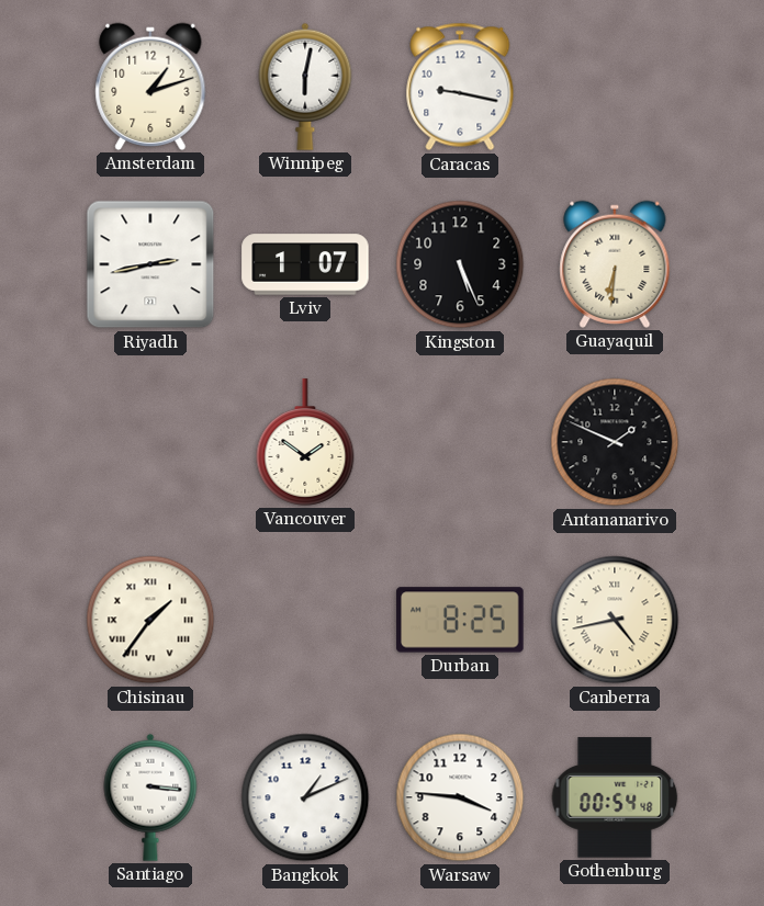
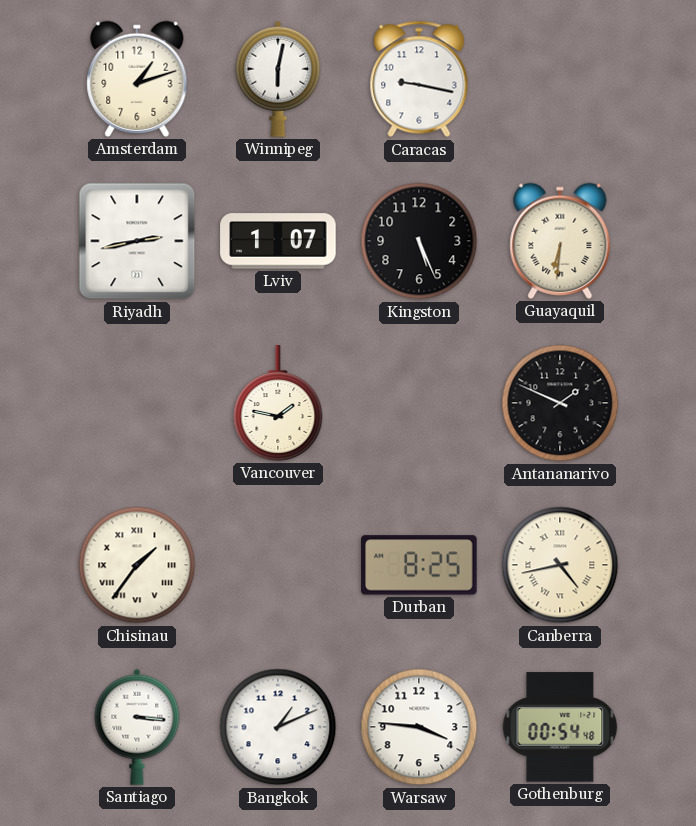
Vancouver: 1:51 -> 1:47
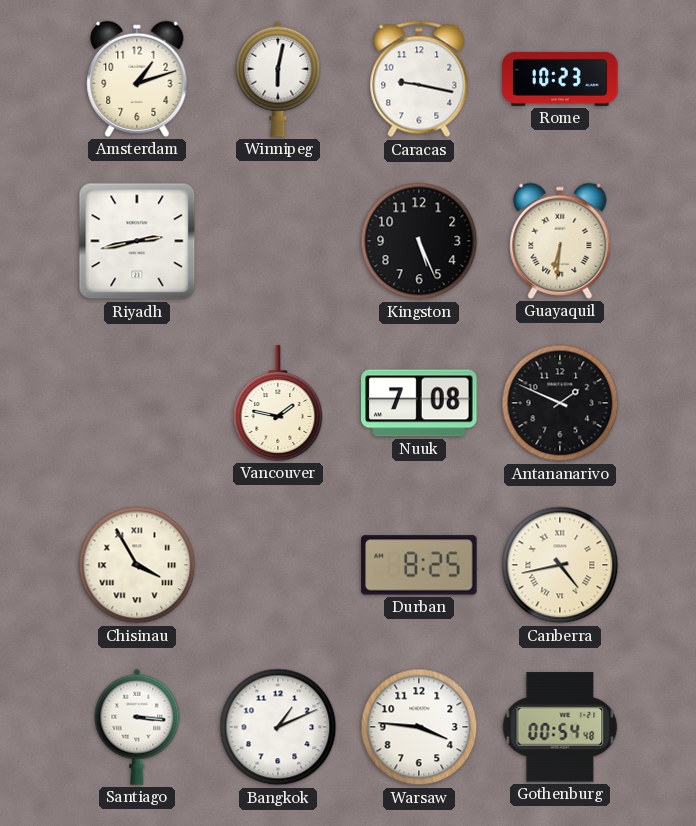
Rome: none -> 10:23
Lviv: 1:07 -> none
Nuuk: none -> 7:08
Chisinau: 1:36 -> 3:55
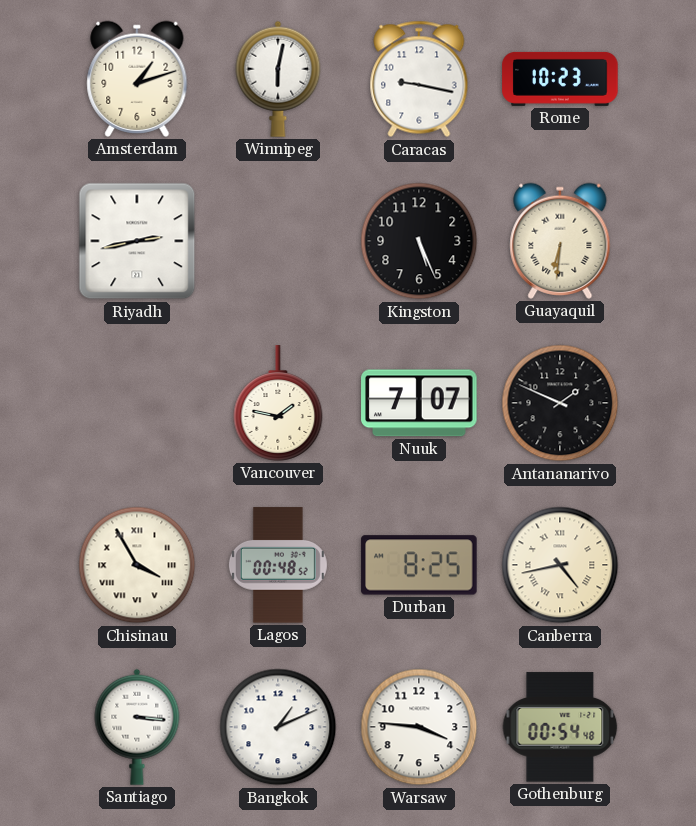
Nuuk: 7:08 -> 7:07
Lagos: none -> 00:48
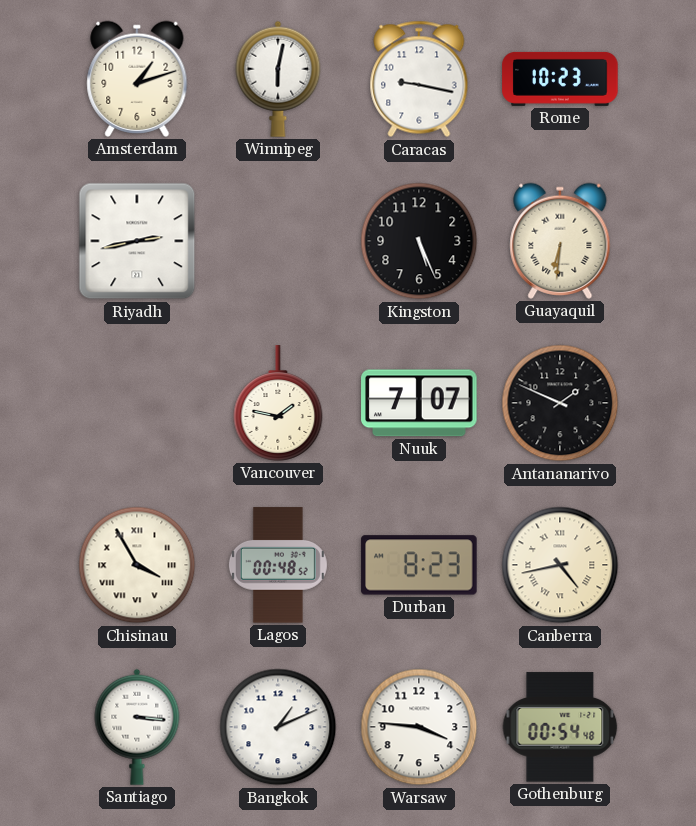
Durban: 8:25 -> 8:23
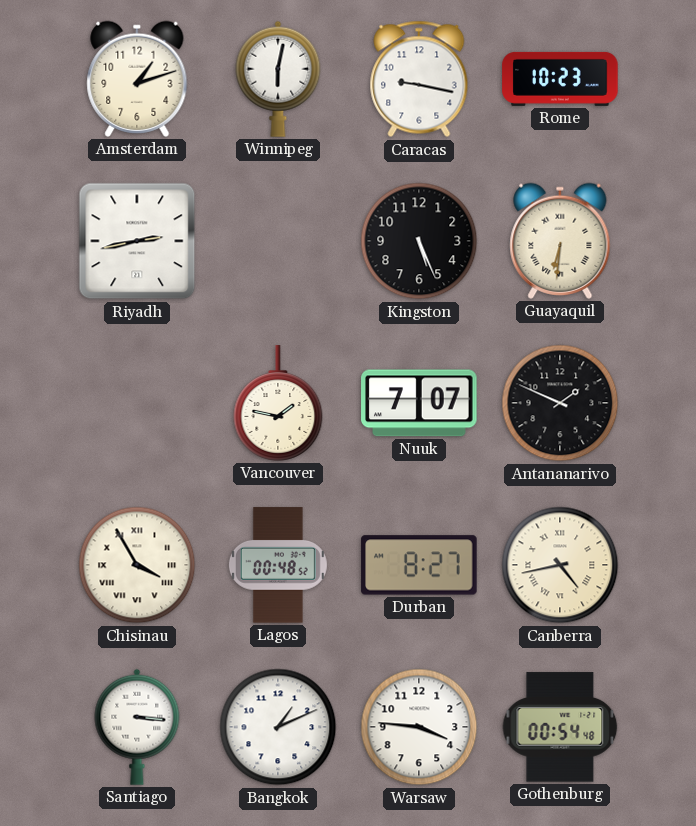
Durban: 8:23 -> 8:27
